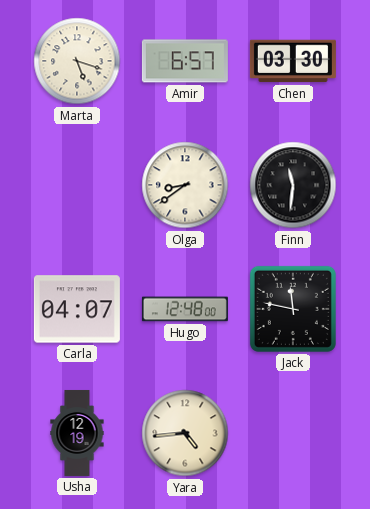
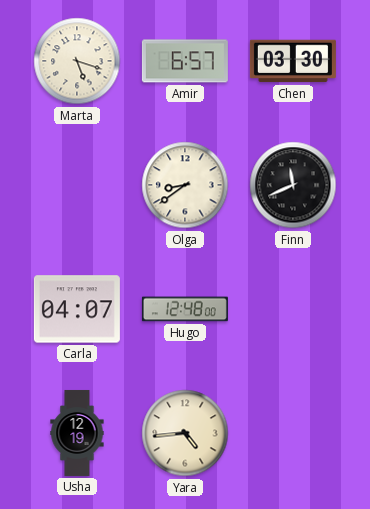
Finn: 11:31 -> 11:41
Jack: 11:47 -> none
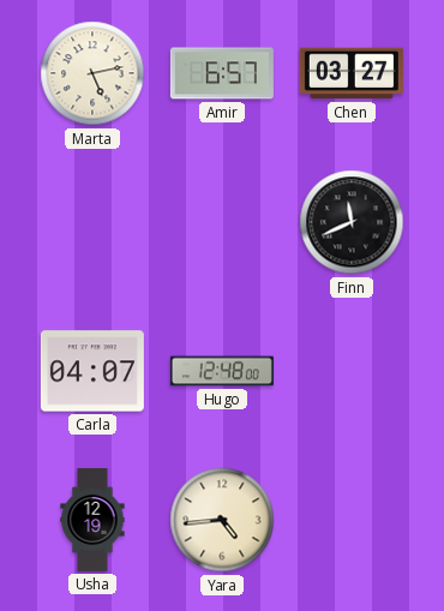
Marta: 5:18 -> 5:13
Chen: 03:30 -> 03:27
Olga: 8:39 -> none
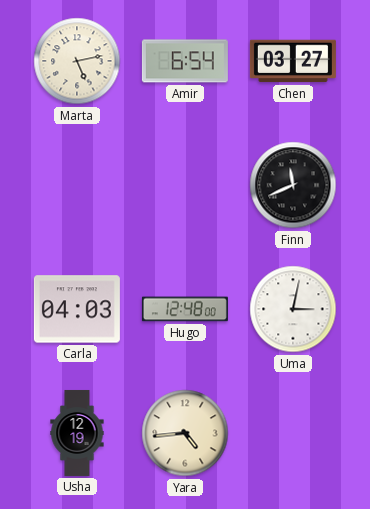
Amir: 6:57 -> 6:54
Carla: 04:07 -> 04:03
Uma: none -> 3:02
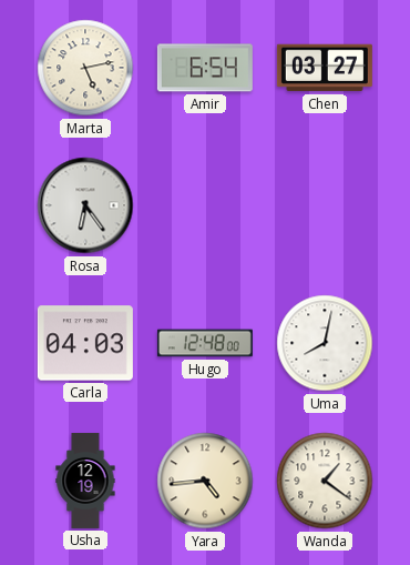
Rosa: none -> 6:24
Finn: 11:41 -> none
Uma: 3:02 -> 8:02
Wanda: none -> 1:21
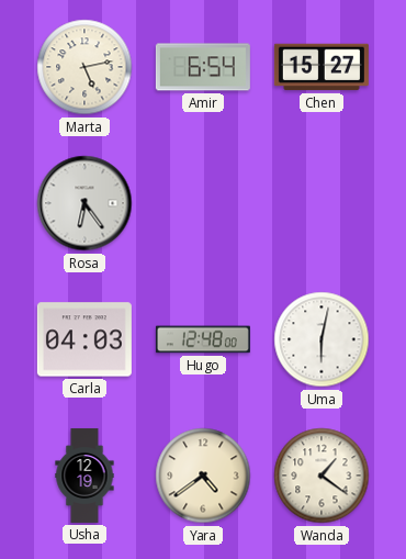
Chen: 03:27 -> 15:27
Uma: 8:02 -> 6:02
Yara: 4:44 -> 4:39
